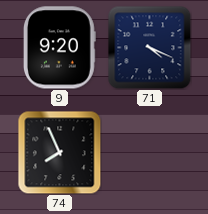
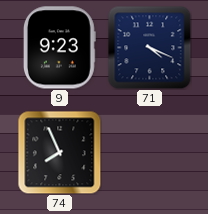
9: 9:20 -> 9:23
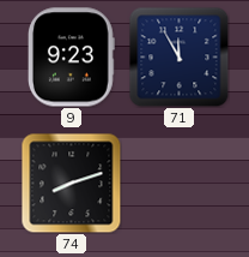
71: 4:19 -> 11:55
74: 7:56 -> 8:12
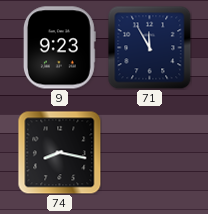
74: 8:12 -> 8:17
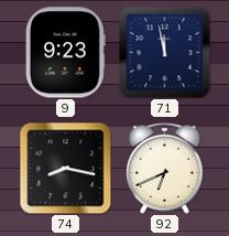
71: 11:55 -> 11:58
92: none -> 6:41
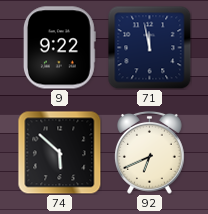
9: 9:23 -> 9:22
74: 8:17 -> 5:52
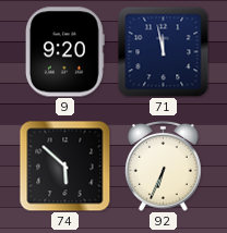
9: 9:22 -> 9:20
92: 6:41 -> 6:34
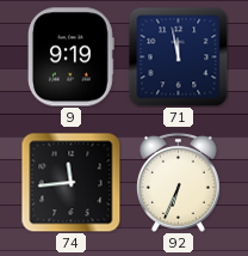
9: 9:20 -> 9:19
74: 5:52 -> 11:44
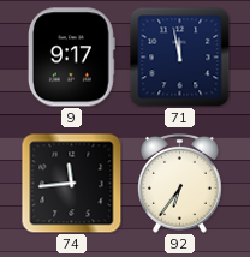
9: 9:19 -> 9:17
92: 6:34 -> 6:36
